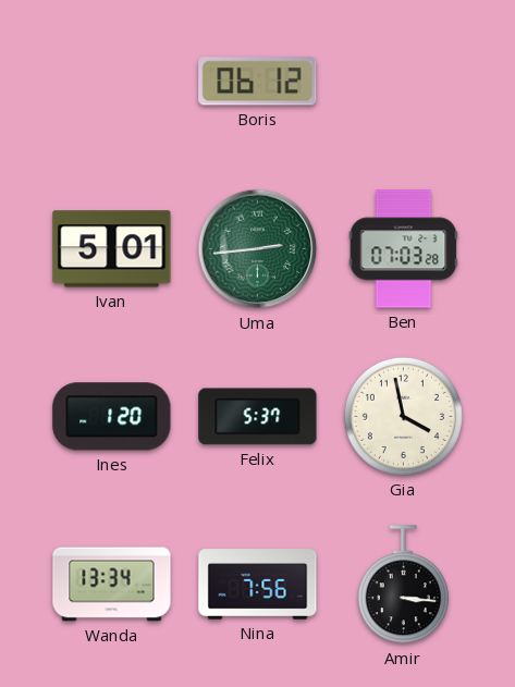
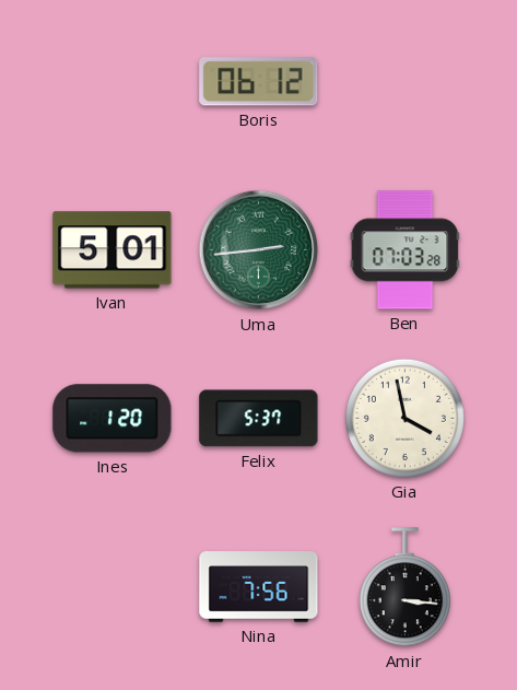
Wanda: 13:34 -> none
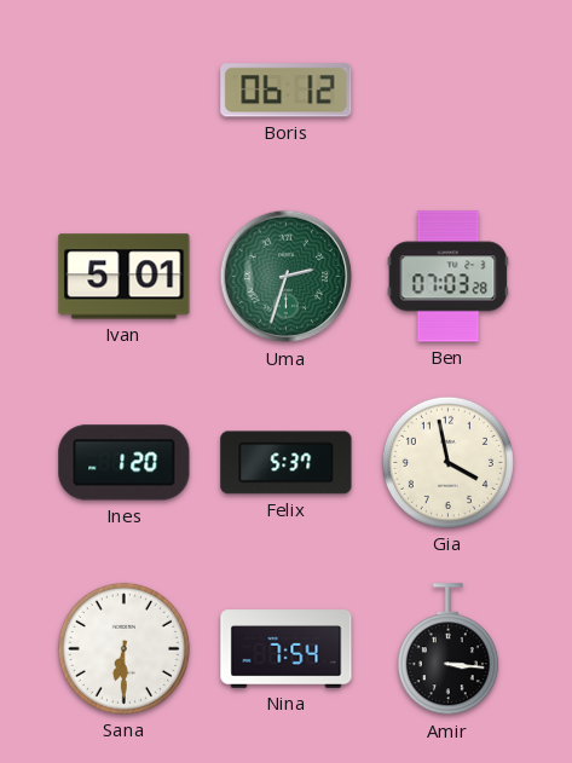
Uma: 2:44 -> 2:33
Sana: none -> 6:30
Nina: 7:56 -> 7:54
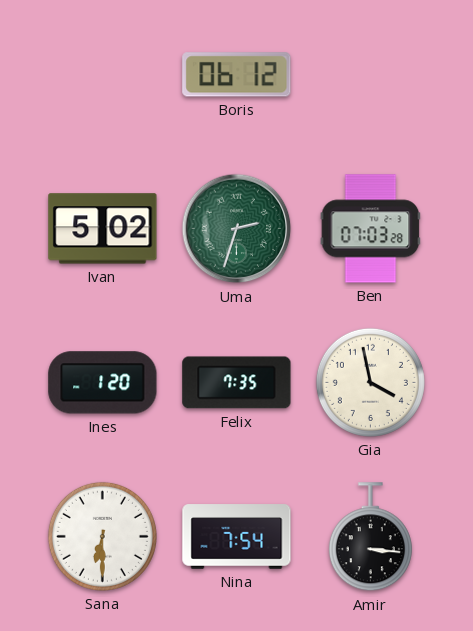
Ivan: 5:01 -> 5:02
Felix: 5:37 -> 7:35
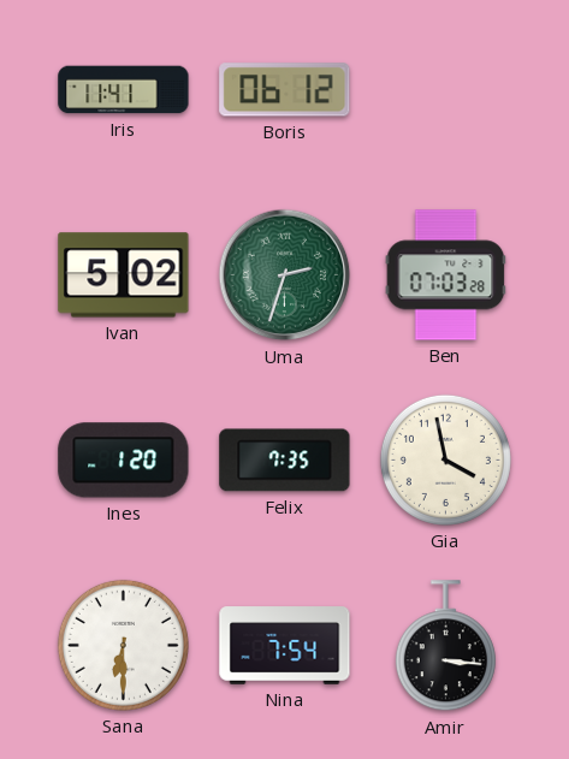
Iris: none -> 11:41
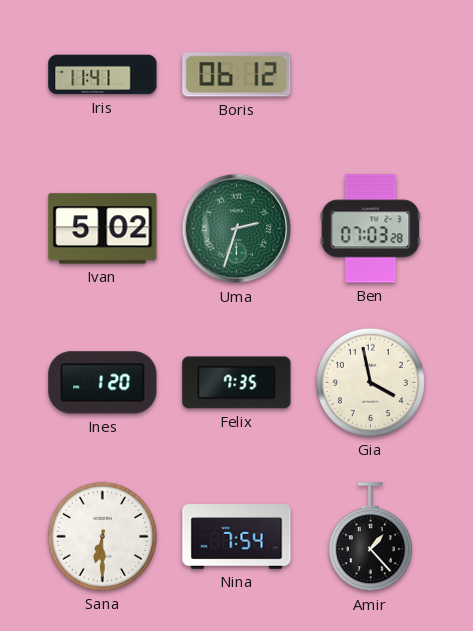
Amir: 3:16 -> 1:23
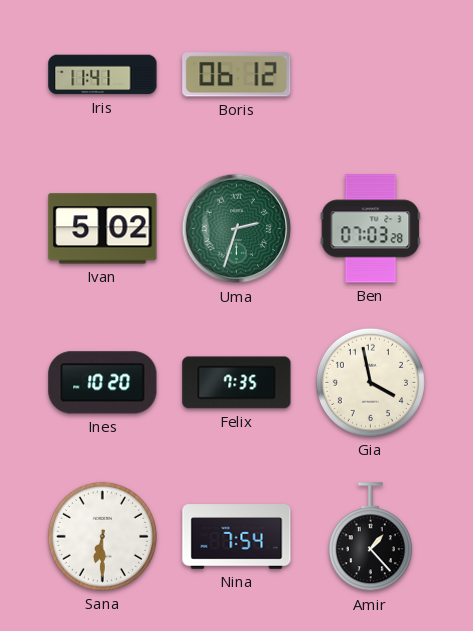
Ines: 1:20 -> 10:20
